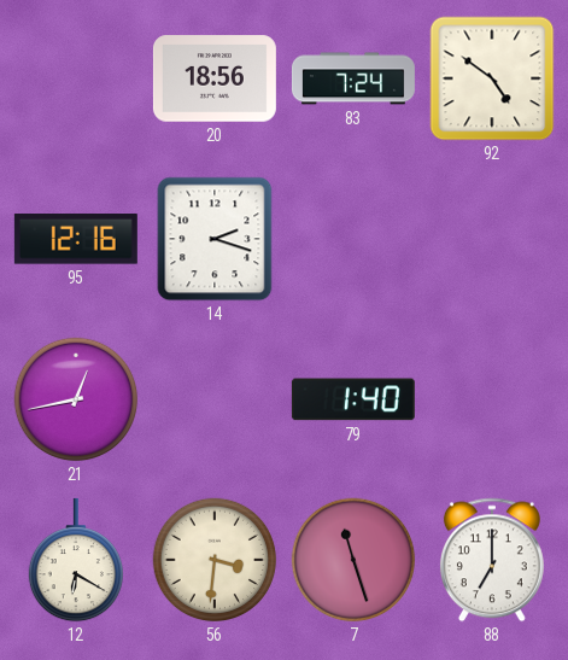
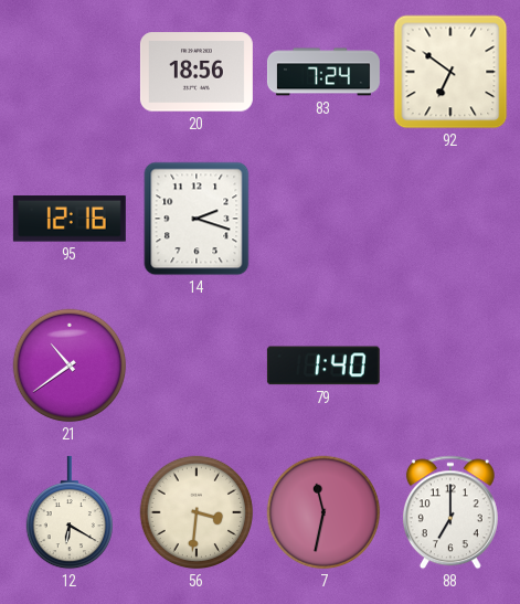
92: 4:51 -> 6:51
21: 12:43 -> 10:39
7: 11:27 -> 11:32
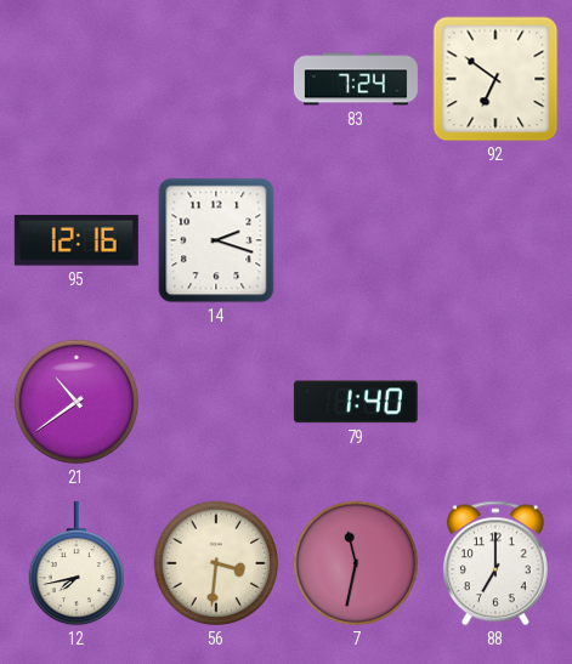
20: 18:56 -> none
12: 6:20 -> 7:43
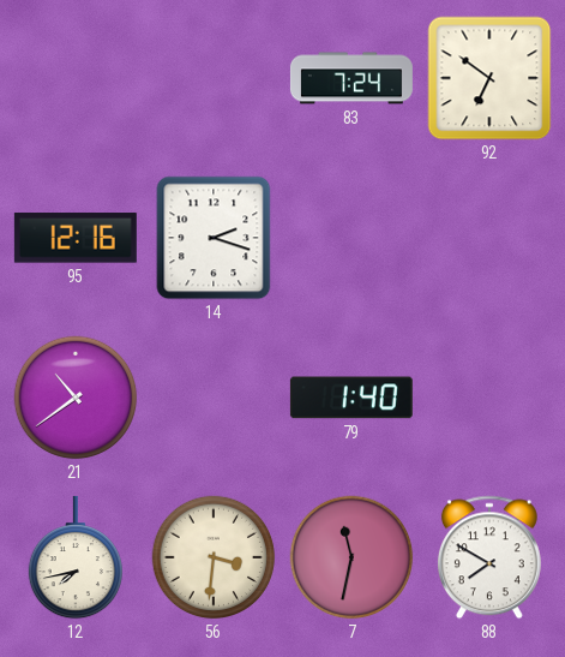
88: 7:00 -> 7:50
